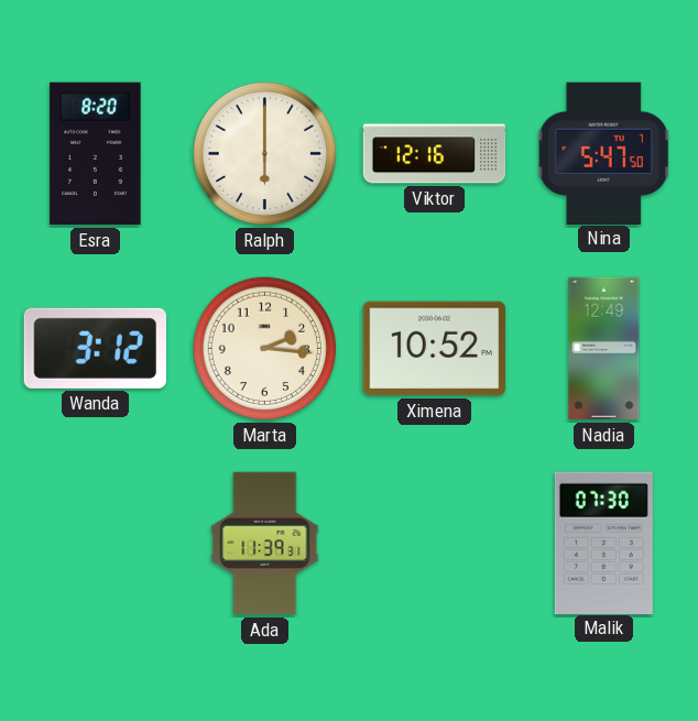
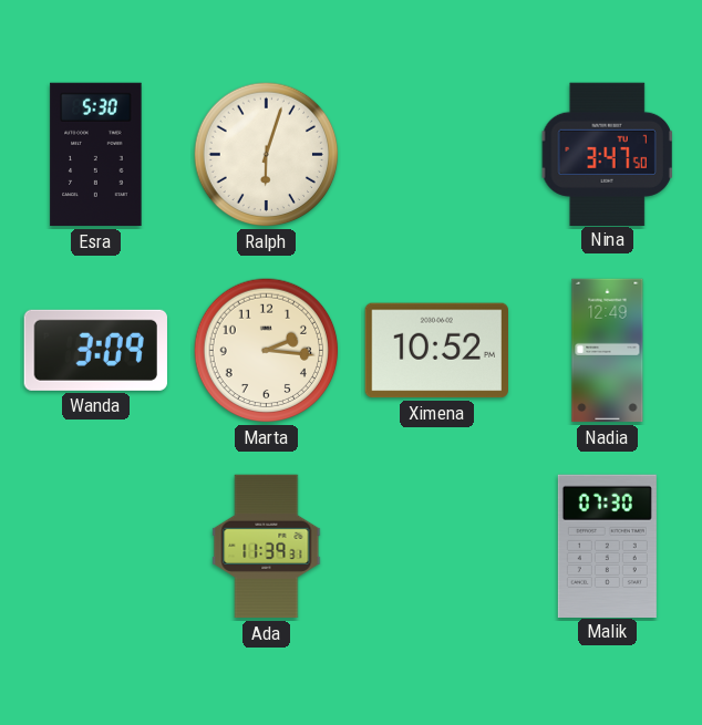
Esra: 8:20 -> 5:30
Ralph: 6:00 -> 6:03
Viktor: 12:16 -> none
Nina: 5:47 -> 3:47
Wanda: 3:12 -> 3:09
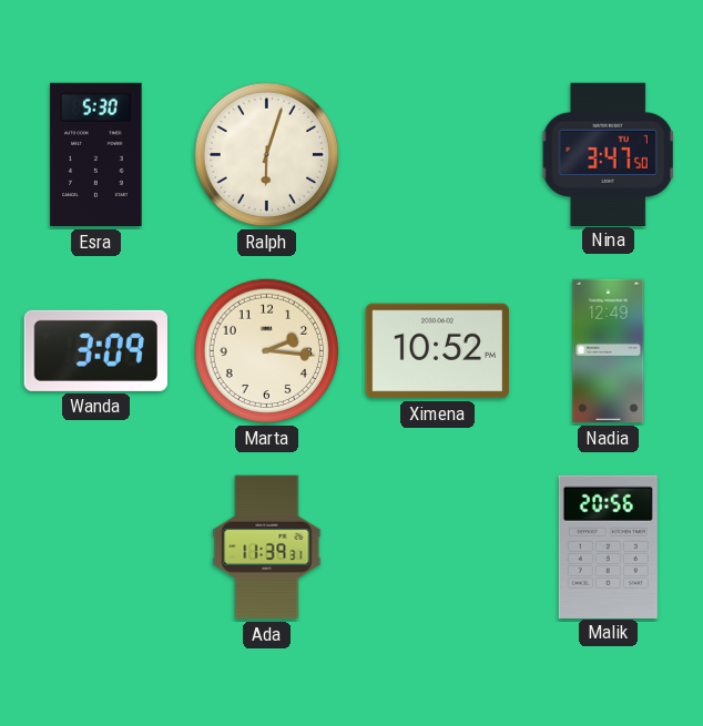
Malik: 07:30 -> 20:56
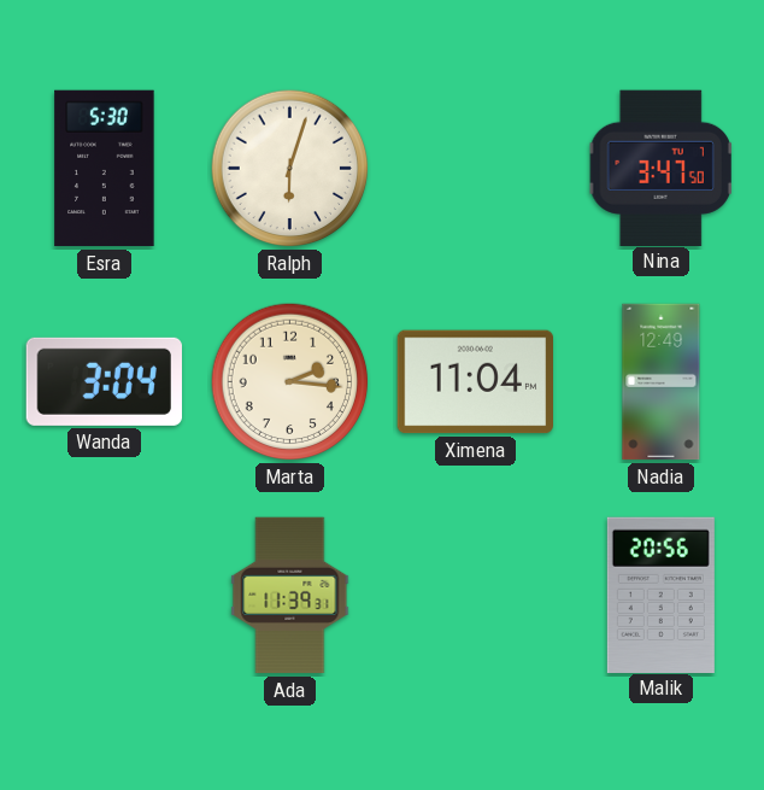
Wanda: 3:09 -> 3:04
Ximena: 10:52 -> 11:04
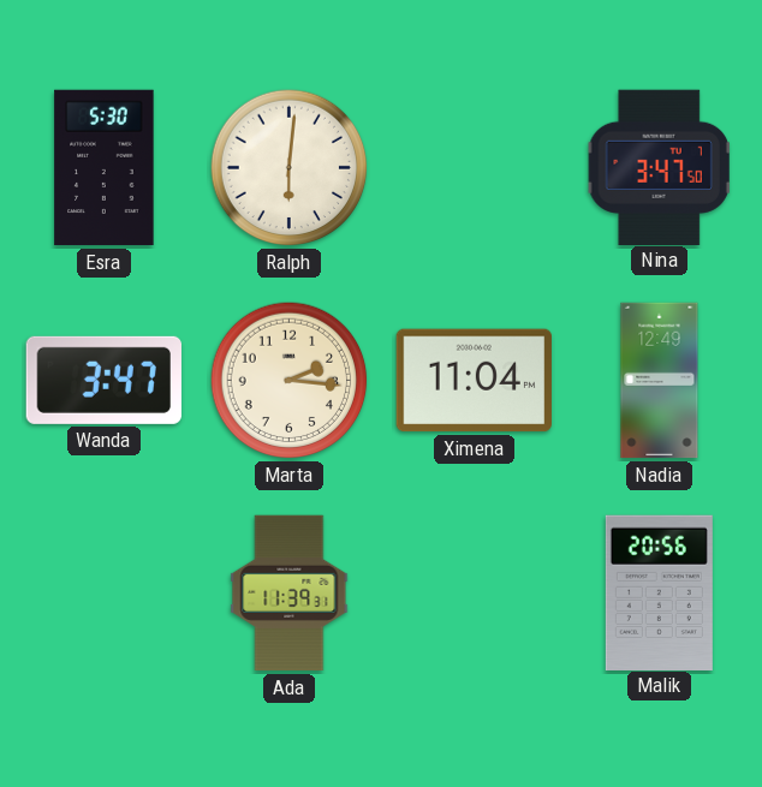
Ralph: 6:03 -> 6:01
Wanda: 3:04 -> 3:47
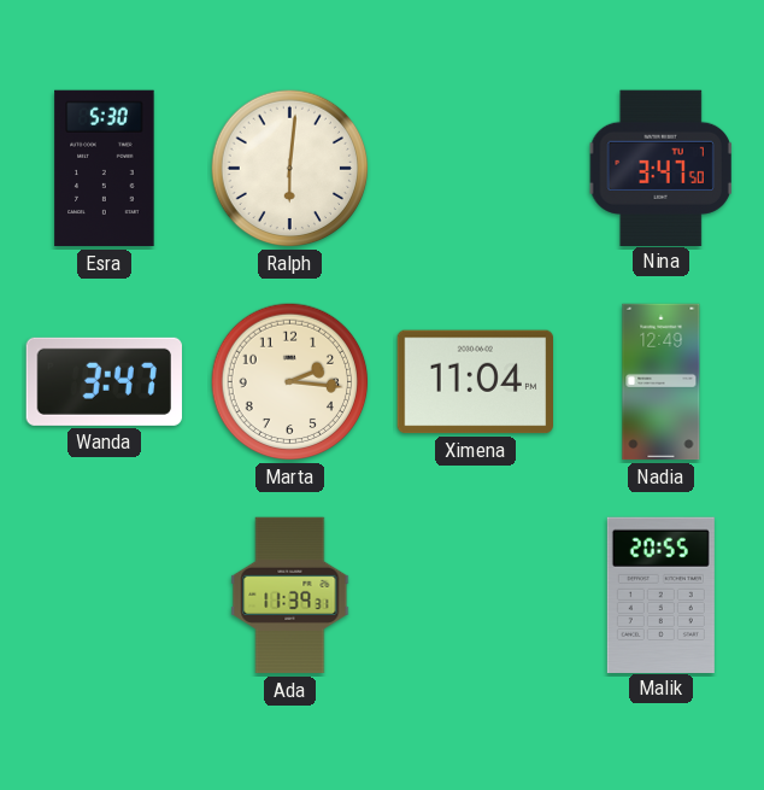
Malik: 20:56 -> 20:55
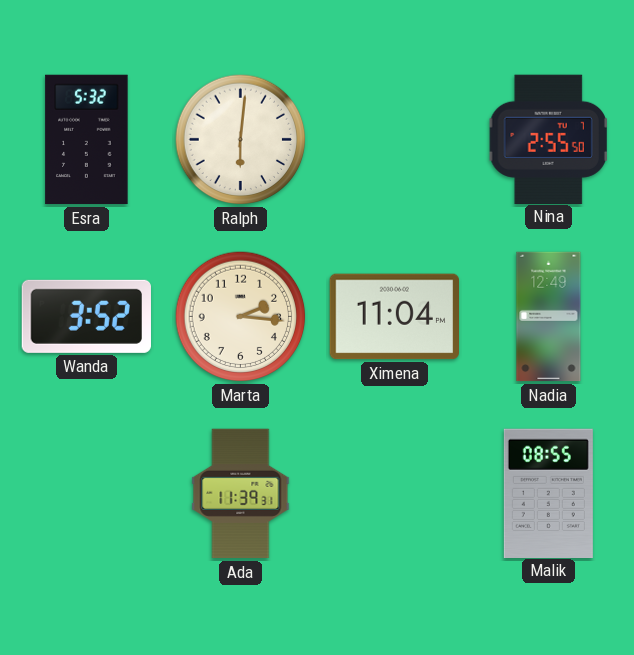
Esra: 5:30 -> 5:32
Nina: 3:47 -> 2:55
Wanda: 3:47 -> 3:52
Malik: 20:55 -> 08:55
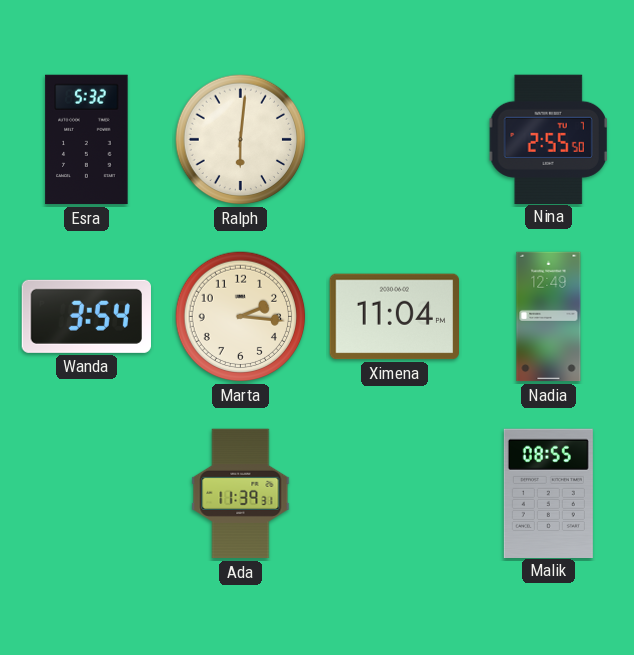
Wanda: 3:52 -> 3:54
